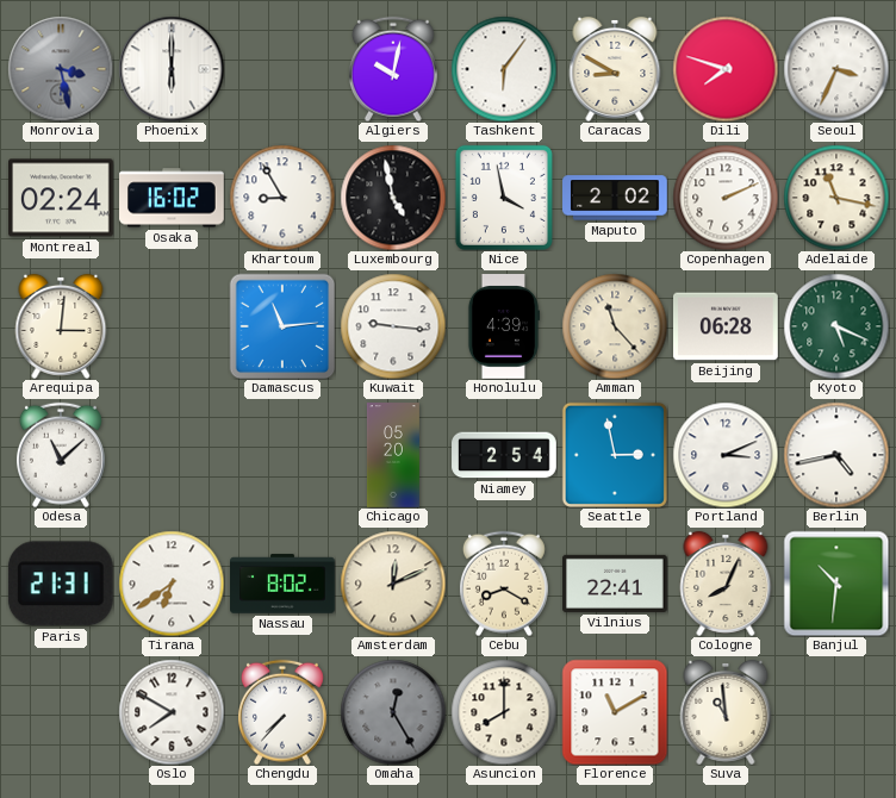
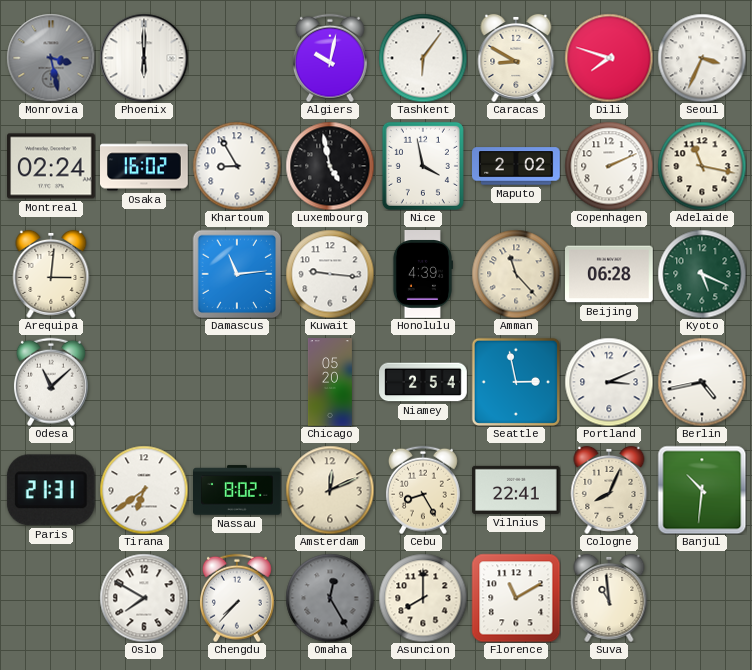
Cebu: 8:20 -> 8:25
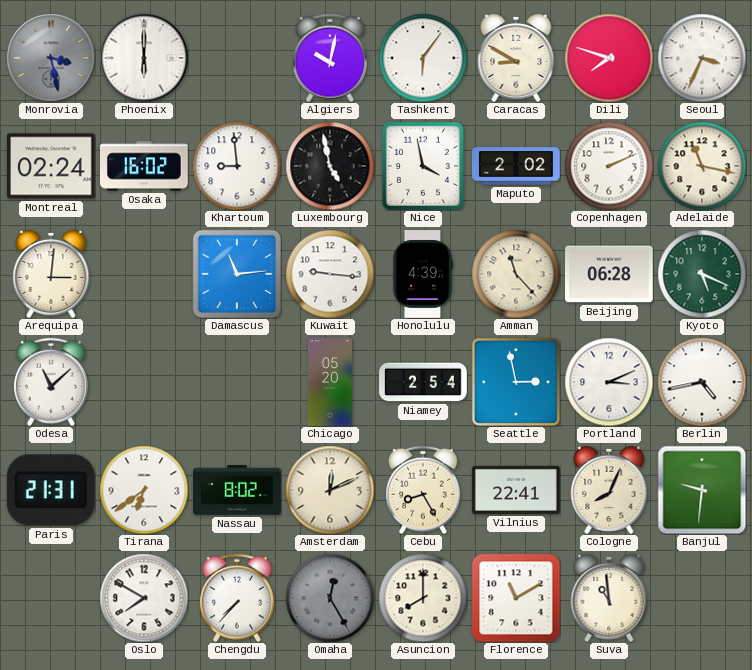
Khartoum: 8:55 -> 8:59
Banjul: 10:31 -> 9:31
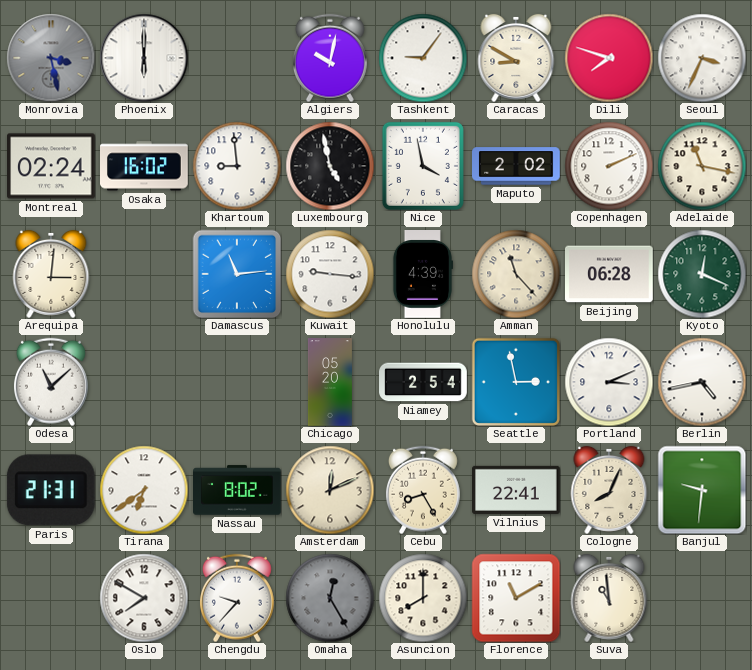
Tashkent: 6:06 -> 9:06
Kyoto: 5:19 -> 12:19
Chengdu: 7:37 -> 9:37
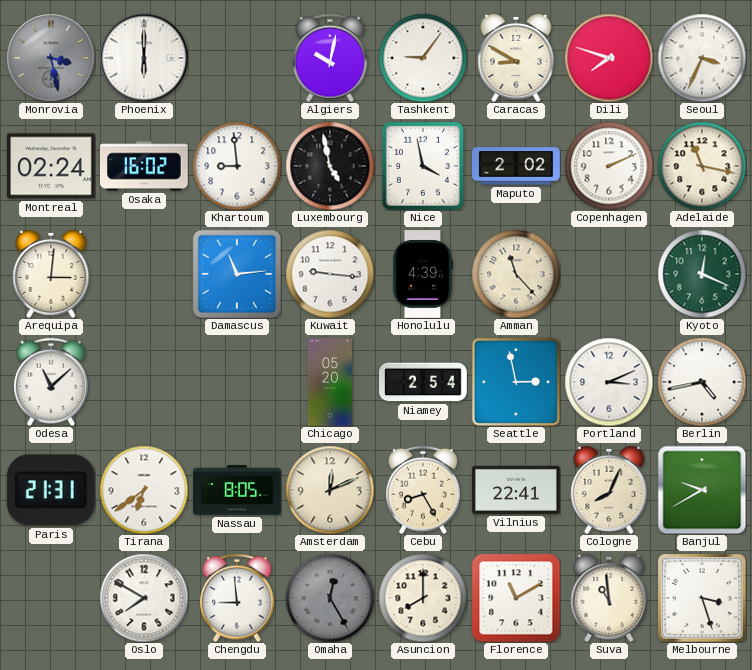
Beijing: 06:28 -> none
Nassau: 8:02 -> 8:05
Banjul: 9:31 -> 9:40
Chengdu: 9:37 -> 8:59
Melbourne: none -> 3:27
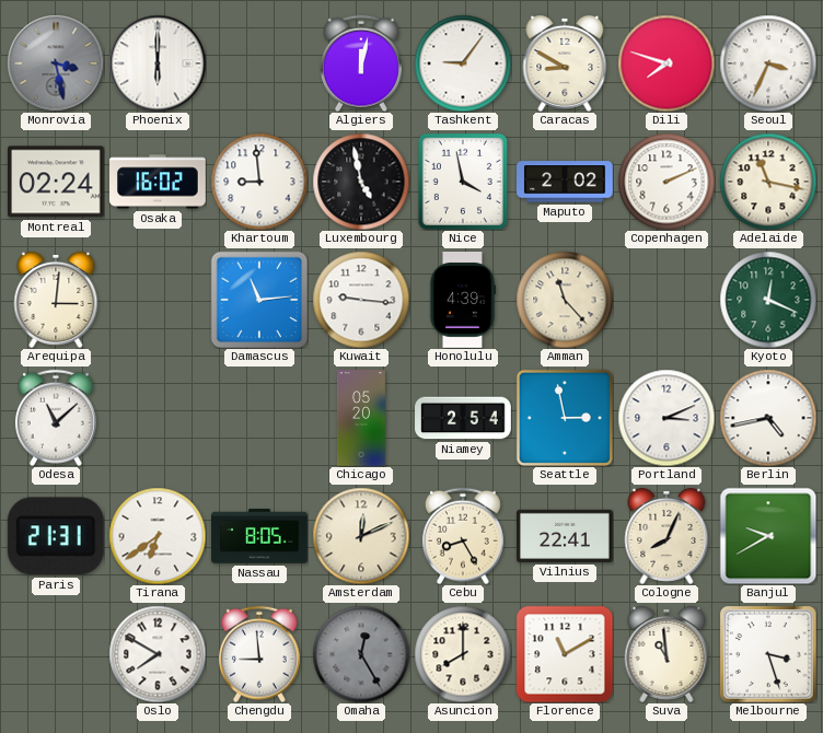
Algiers: 10:02 -> 12:02
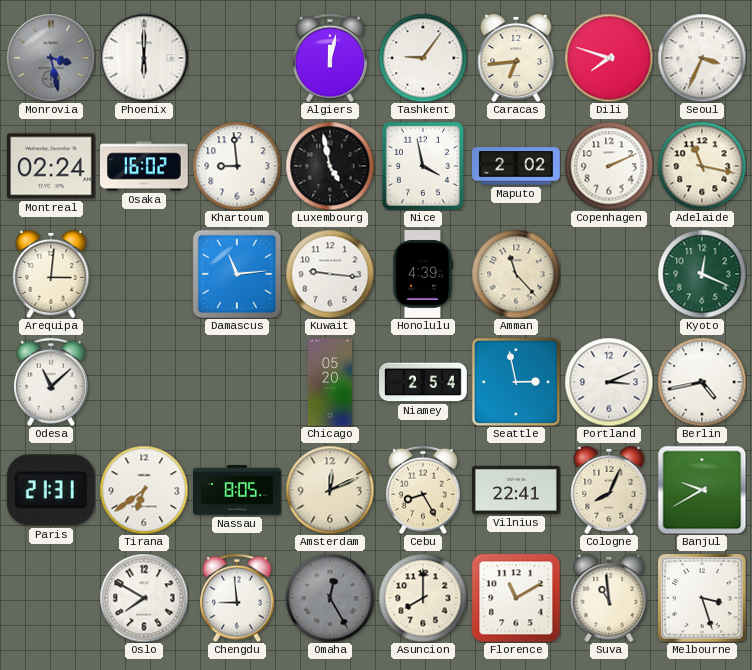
Caracas: 8:50 -> 6:44
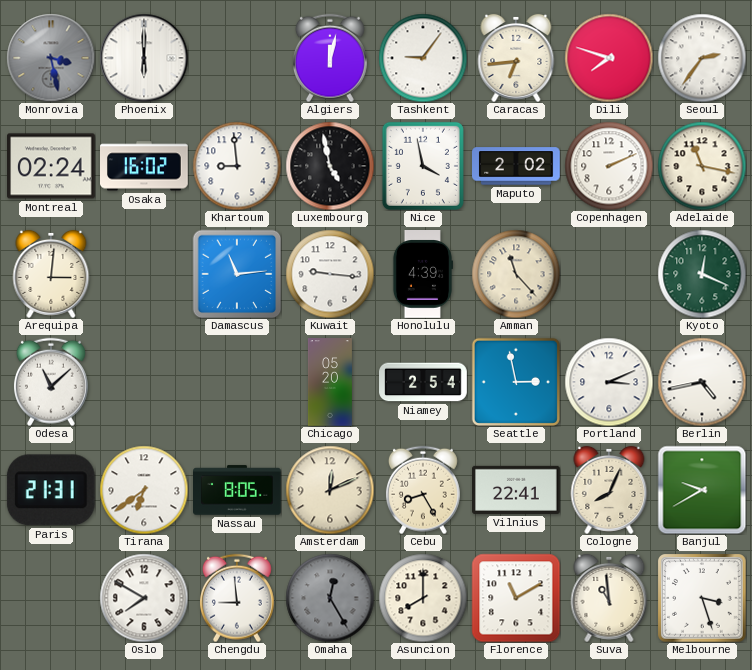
Seoul: 3:34 -> 2:36
